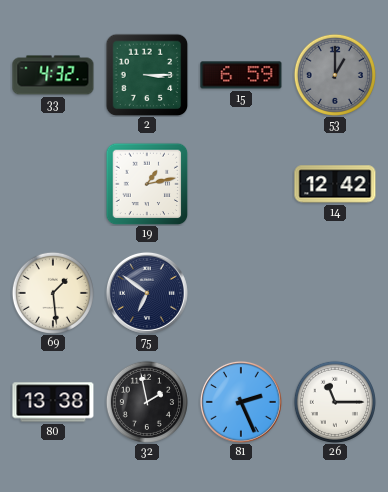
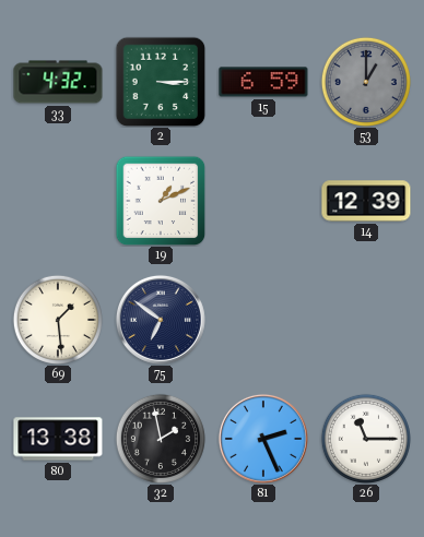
19: 1:13 -> 1:11
14: 12:42 -> 12:39
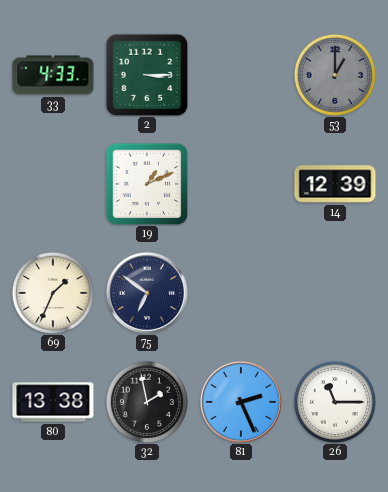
33: 4:32 -> 4:33
15: 6:59 -> none
69: 1:29 -> 1:34
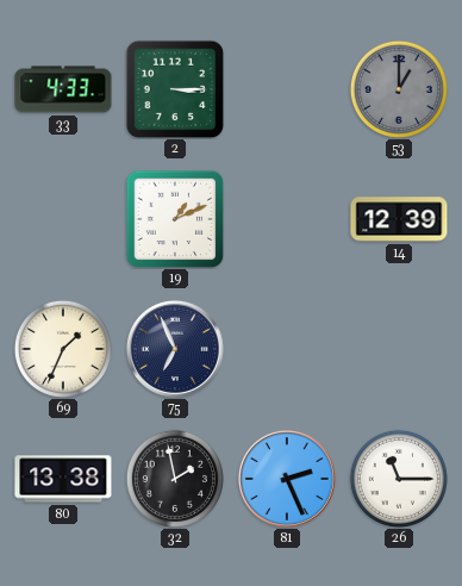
75: 6:51 -> 6:56
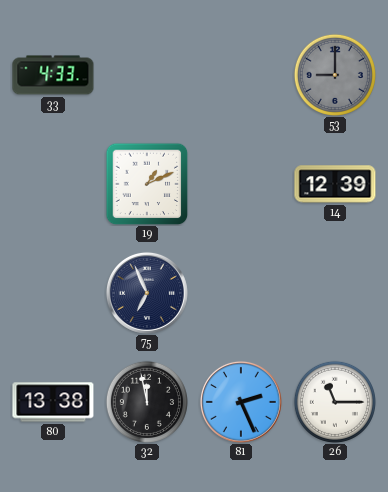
2: 3:15 -> none
53: 1:00 -> 9:00
69: 1:34 -> none
32: 1:58 -> 11:58
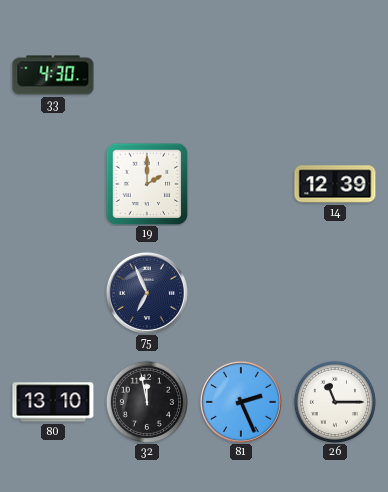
33: 4:33 -> 4:30
53: 9:00 -> none
19: 1:11 -> 2:00
80: 13:38 -> 13:10
